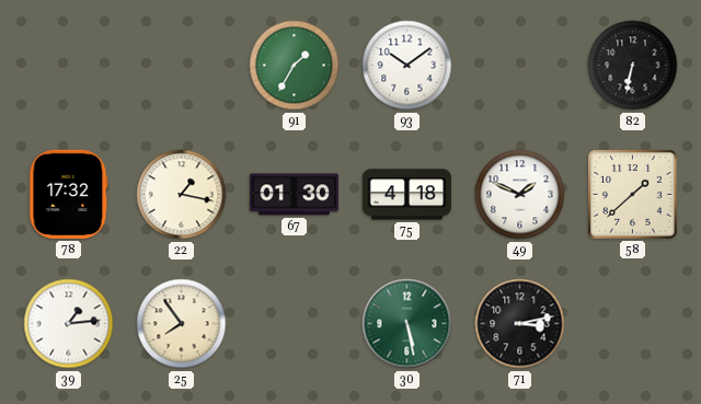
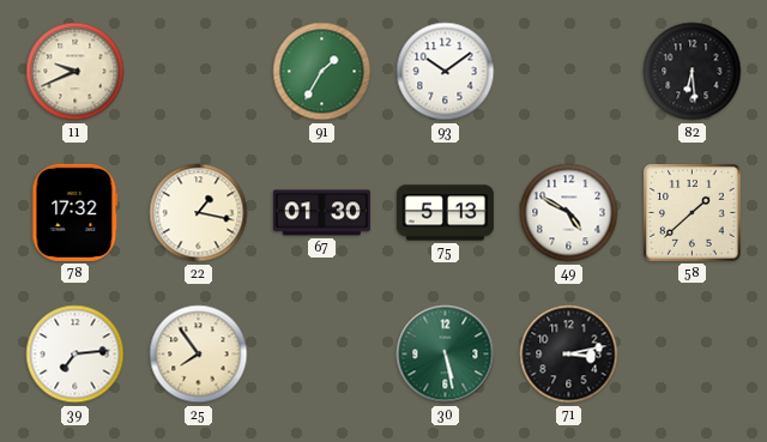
11: none -> 9:41
82: 6:32 -> 6:29
75: 4:18 -> 5:13
49: 1:49 -> 4:50
39: 1:14 -> 7:14
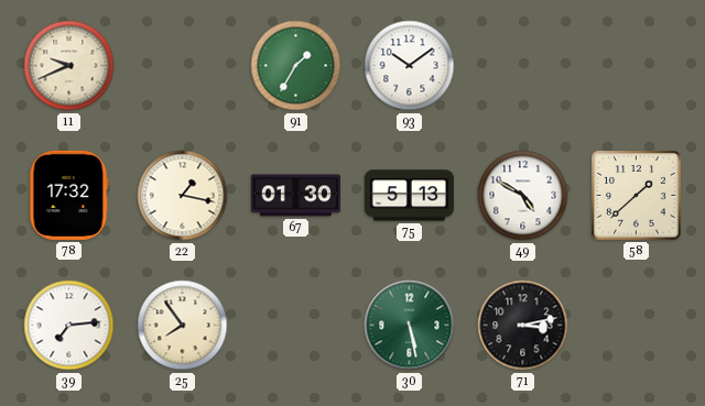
82: 6:29 -> none
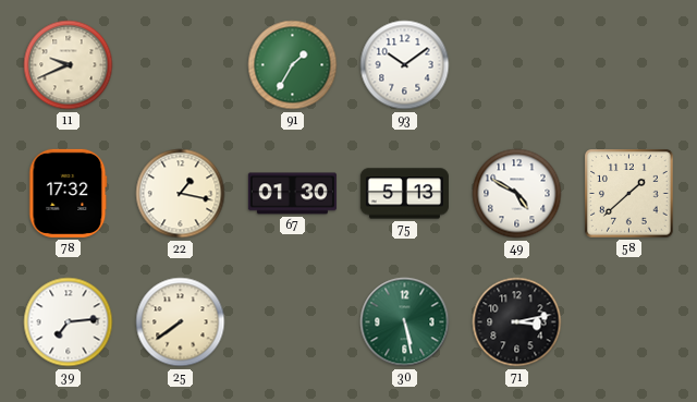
25: 7:54 -> 7:39
